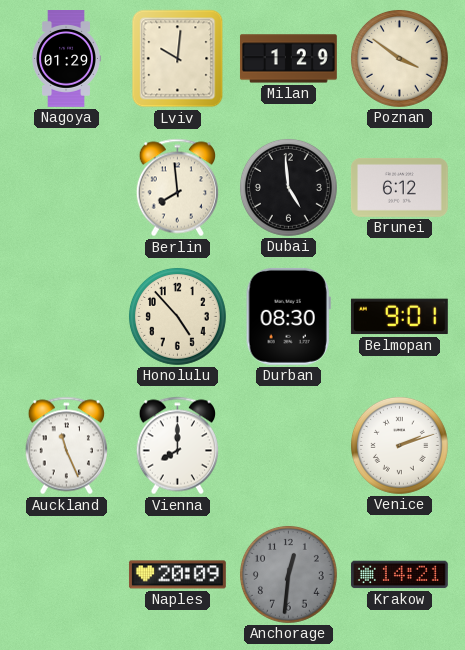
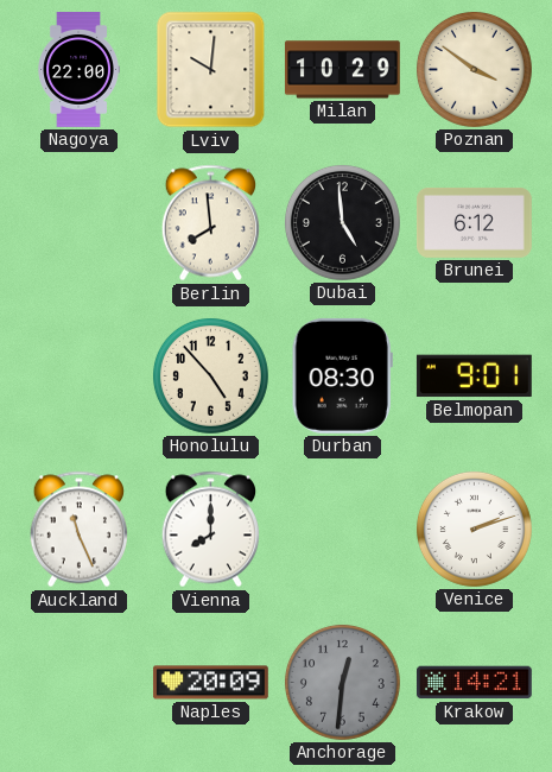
Nagoya: 01:29 -> 22:00
Milan: 1:29 -> 10:29
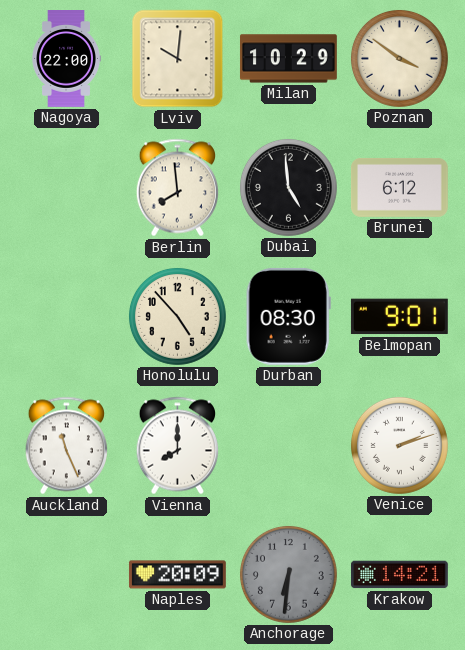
Anchorage: 12:31 -> 6:31
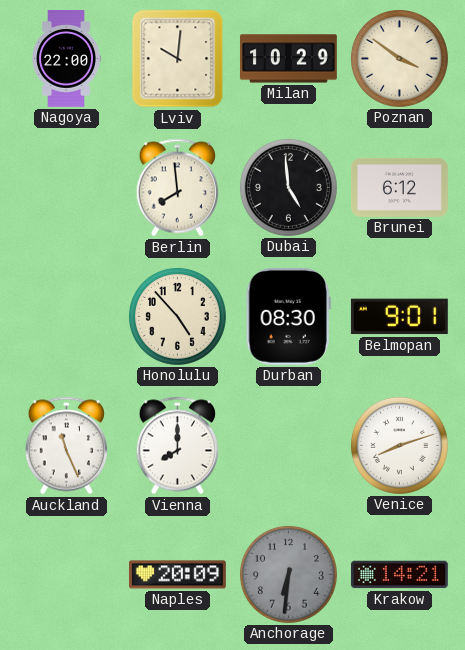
Venice: 2:12 -> 8:12
